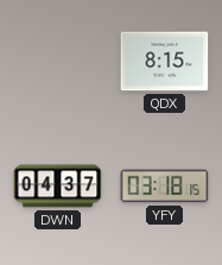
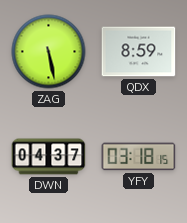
ZAG: none -> 5:28
QDX: 8:15 -> 8:59
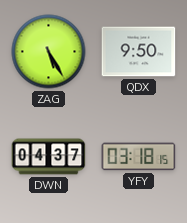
ZAG: 5:28 -> 5:25
QDX: 8:59 -> 9:50
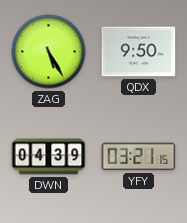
DWN: 04:37 -> 04:39
YFY: 03:18 -> 03:21
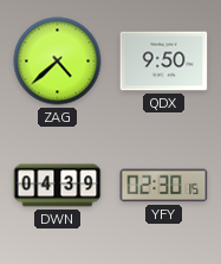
ZAG: 5:25 -> 4:38
YFY: 03:21 -> 02:30
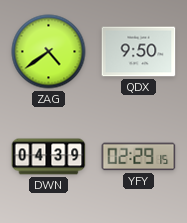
ZAG: 4:38 -> 4:39
YFY: 02:30 -> 02:29
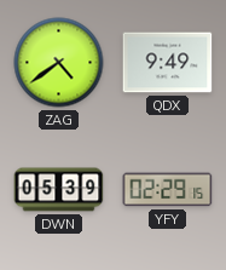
QDX: 9:50 -> 9:49
DWN: 04:39 -> 05:39
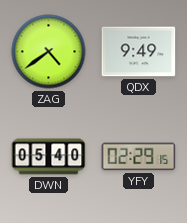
DWN: 05:39 -> 05:40
